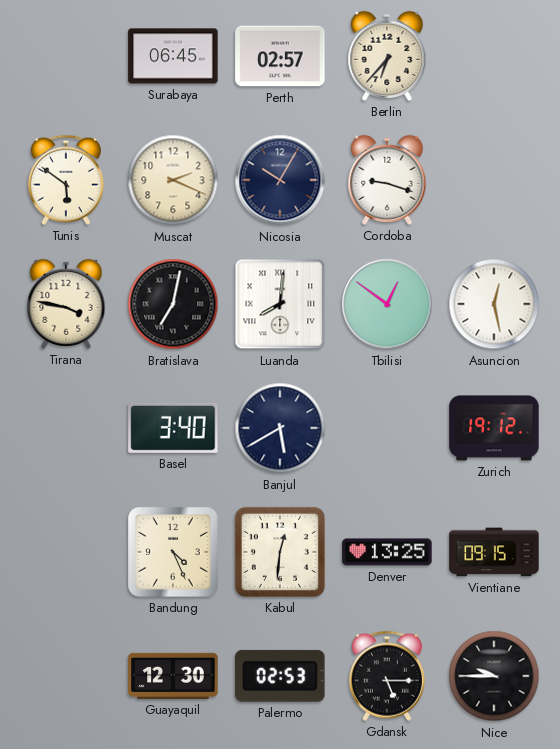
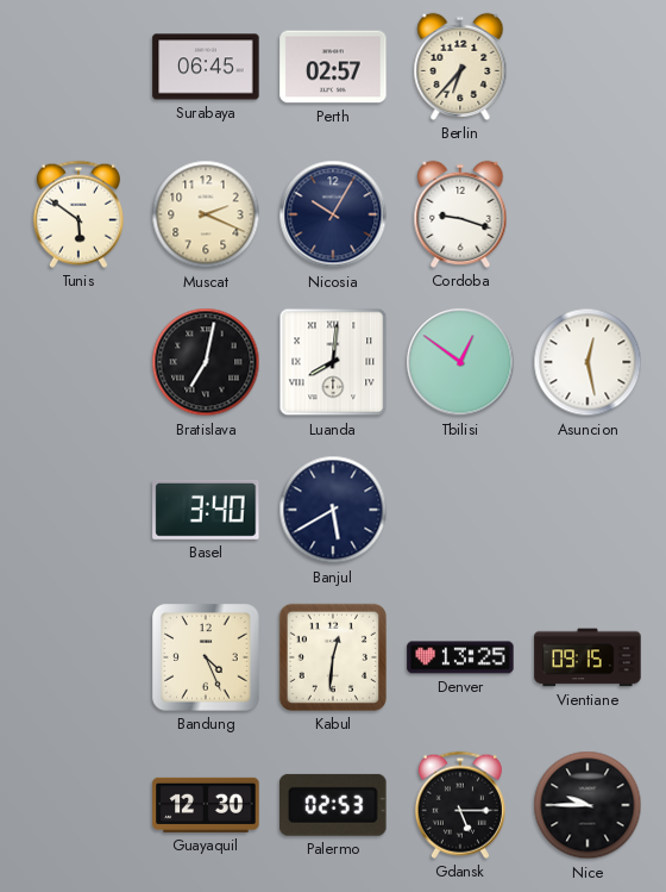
Tirana: 3:47 -> none
Zurich: 19:12 -> none
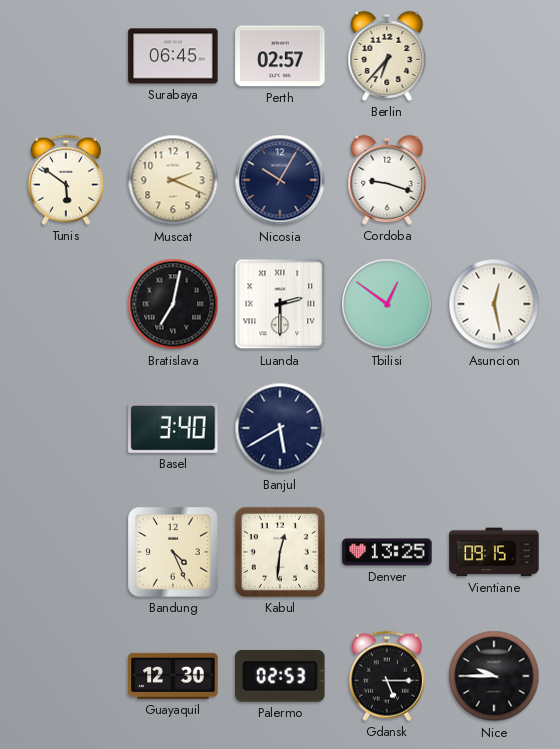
Luanda: 8:01 -> 2:30
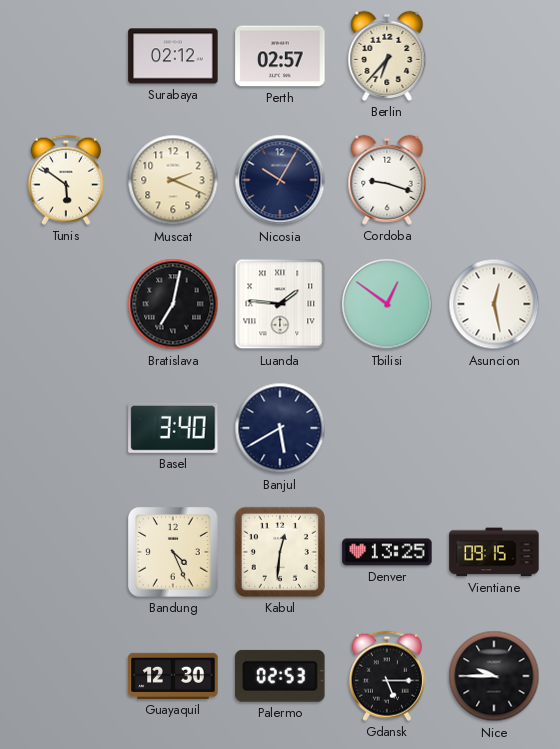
Surabaya: 06:45 -> 02:12
Luanda: 2:30 -> 1:46
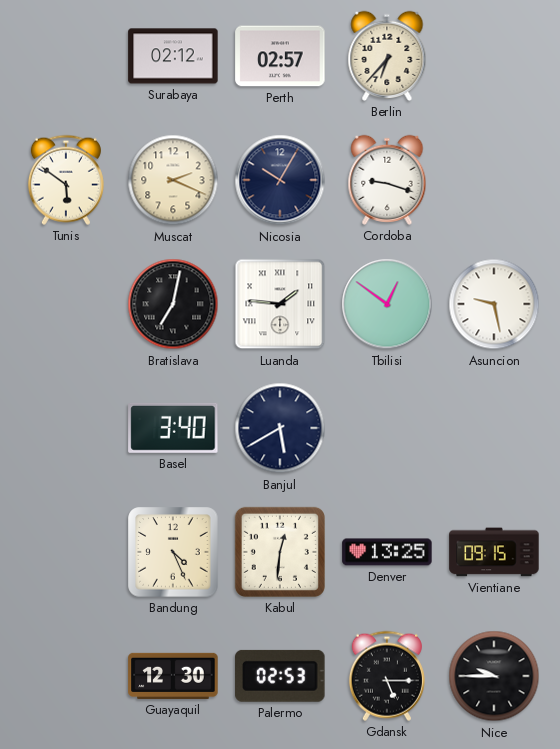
Asuncion: 12:28 -> 9:28
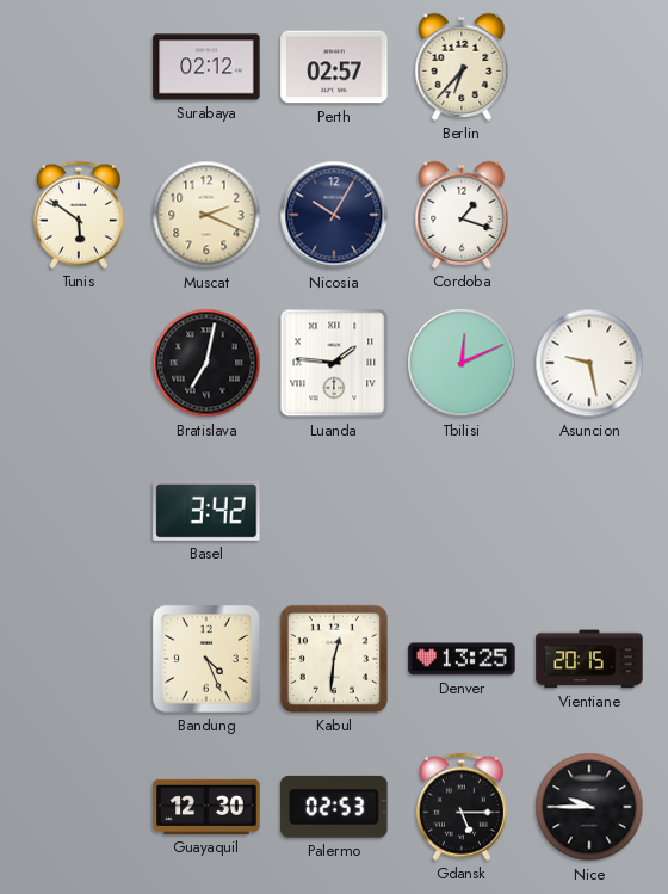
Cordoba: 9:18 -> 1:18
Tbilisi: 12:51 -> 12:11
Basel: 3:40 -> 3:42
Banjul: 5:40 -> none
Vientiane: 09:15 -> 20:15
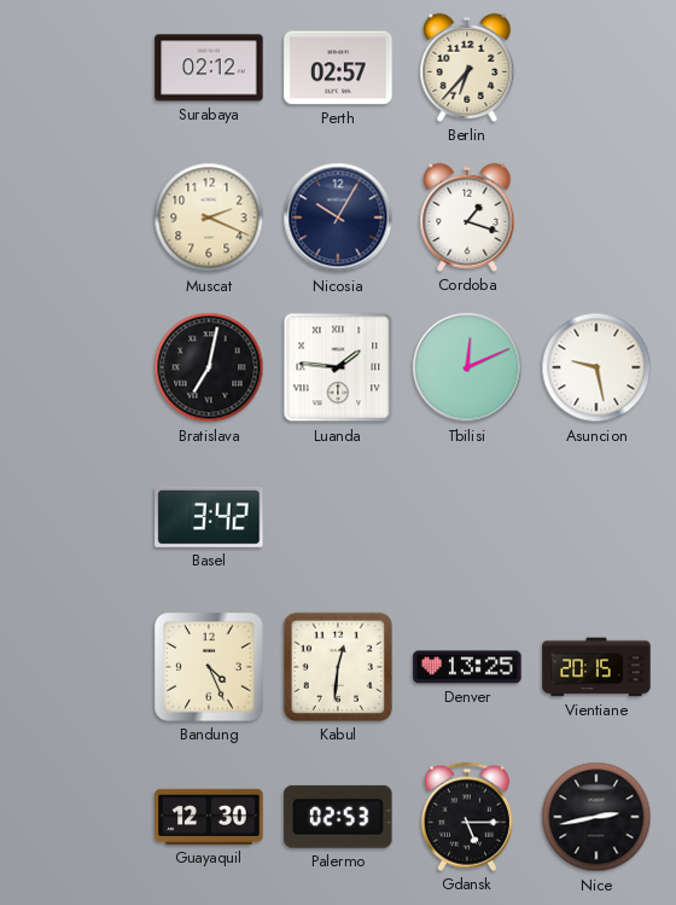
Tunis: 5:51 -> none
Nice: 9:45 -> 2:43
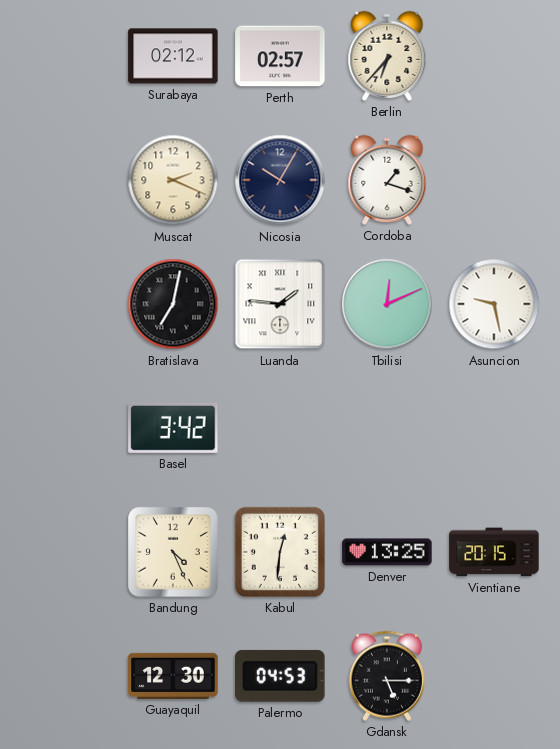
Palermo: 02:53 -> 04:53
Nice: 2:43 -> none
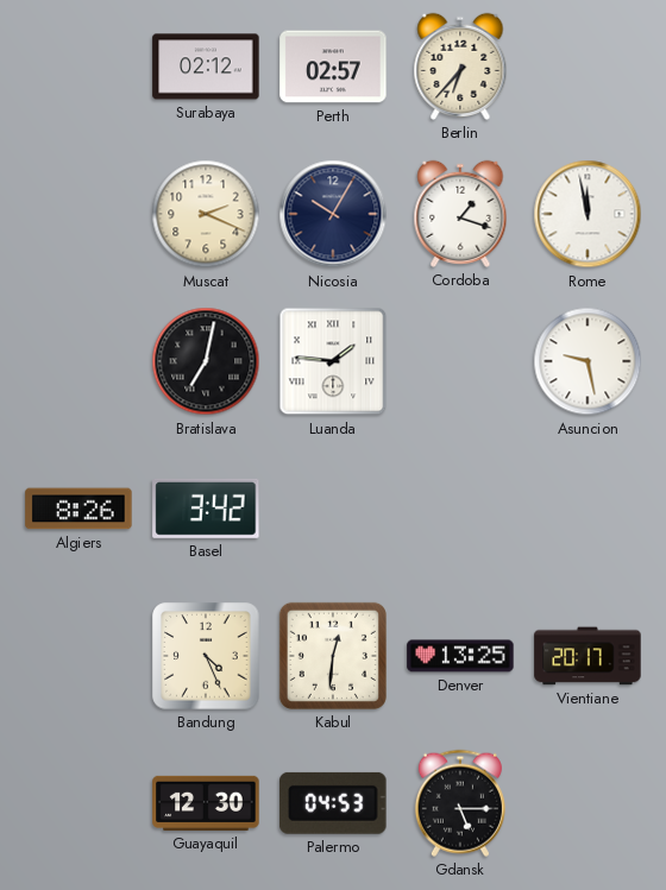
Rome: none -> 11:58
Tbilisi: 12:11 -> none
Algiers: none -> 8:26
Vientiane: 20:15 -> 20:17
